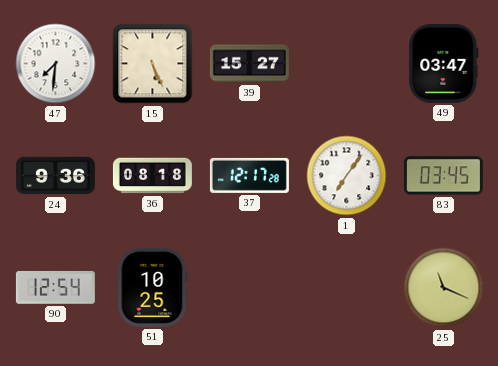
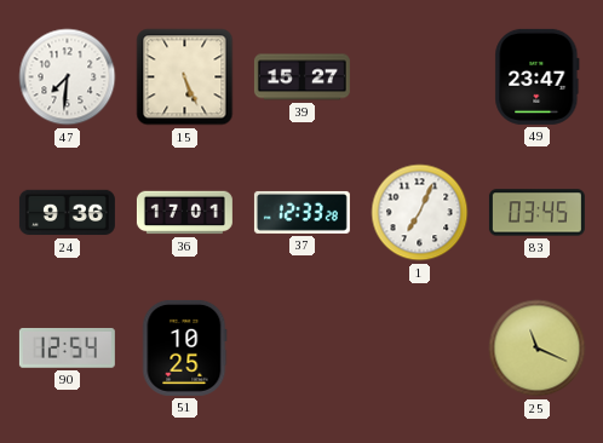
49: 03:47 -> 23:47
36: 08:18 -> 17:01
37: 12:17 -> 12:33
1: 7:06 -> 7:04
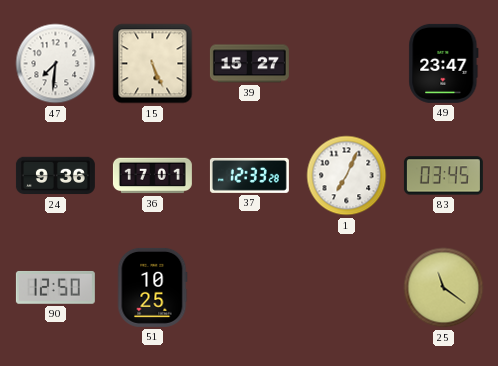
90: 12:54 -> 12:50
25: 11:19 -> 11:21
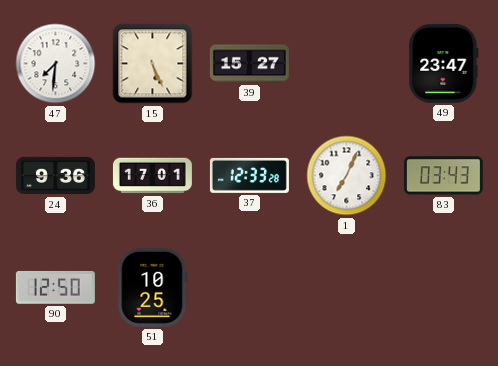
83: 03:45 -> 03:43
25: 11:21 -> none
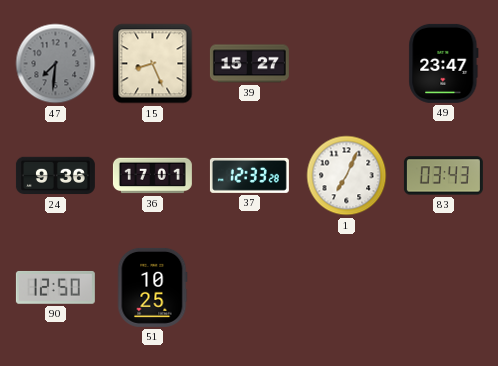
47 dial: white -> grey
15: 5:26 -> 8:26
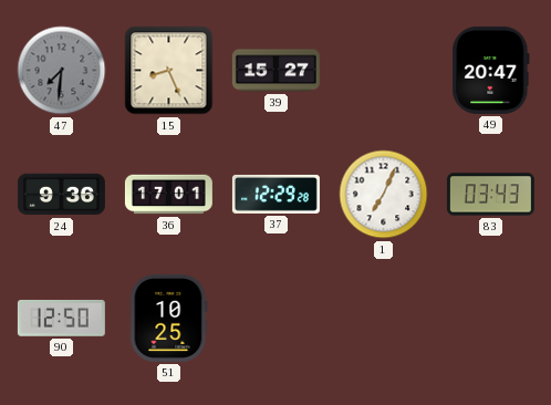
49: 23:47 -> 20:47
37: 12:33 -> 12:29
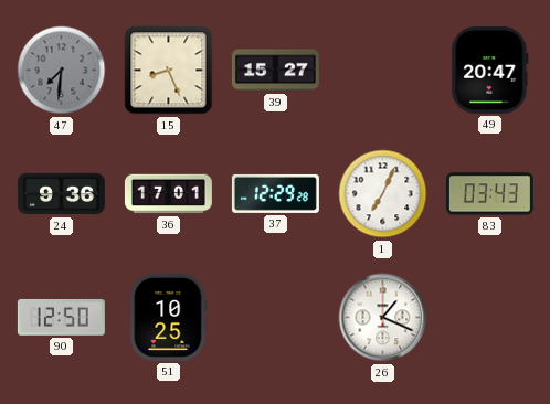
26: none -> 1:19
